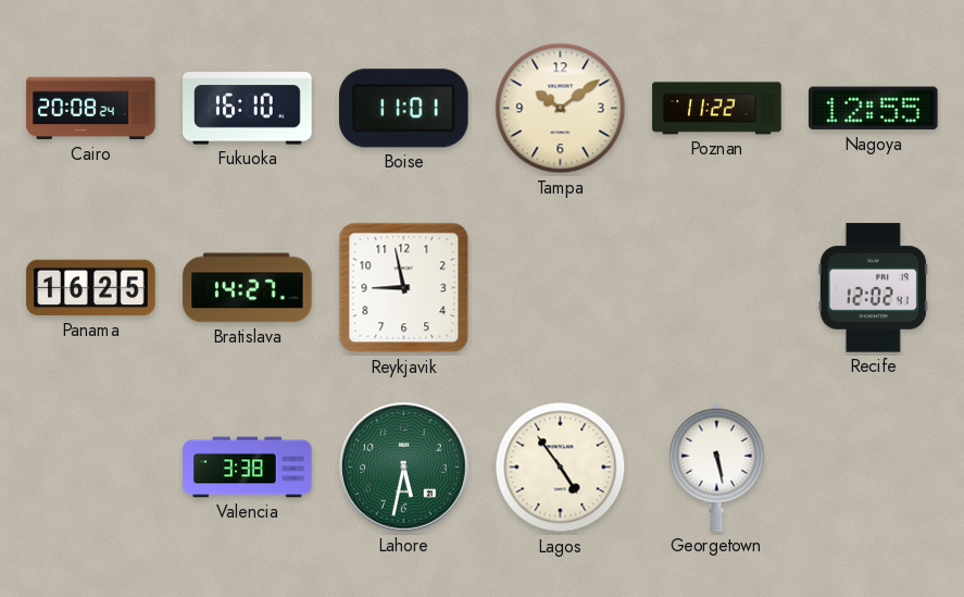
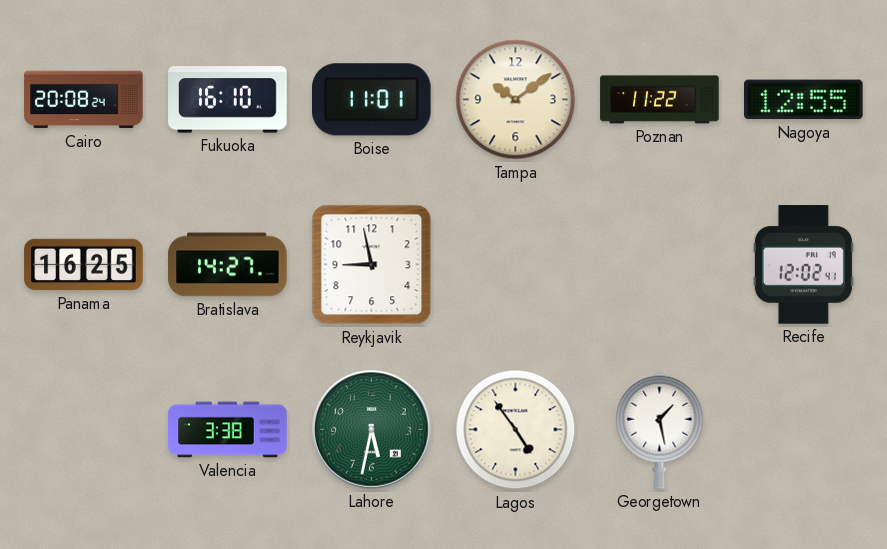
Georgetown: 5:28 -> 1:28
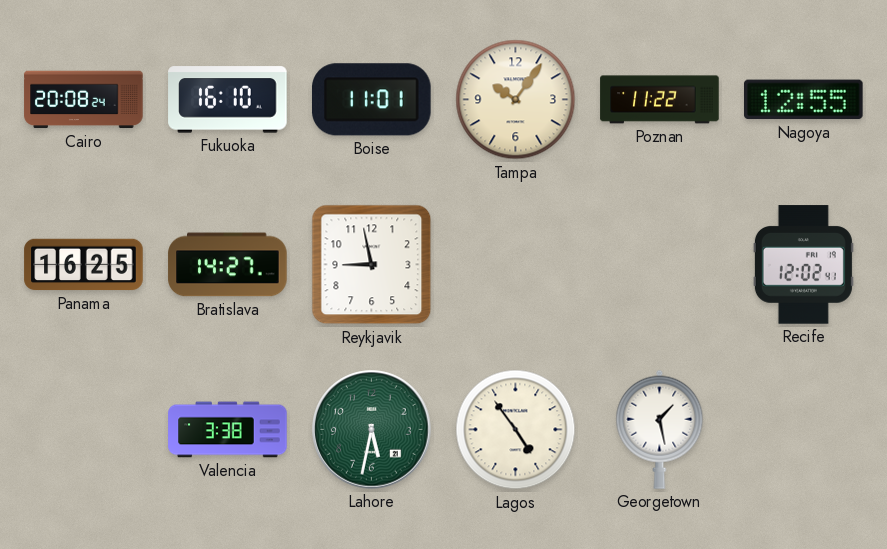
Tampa: 10:09 -> 10:06
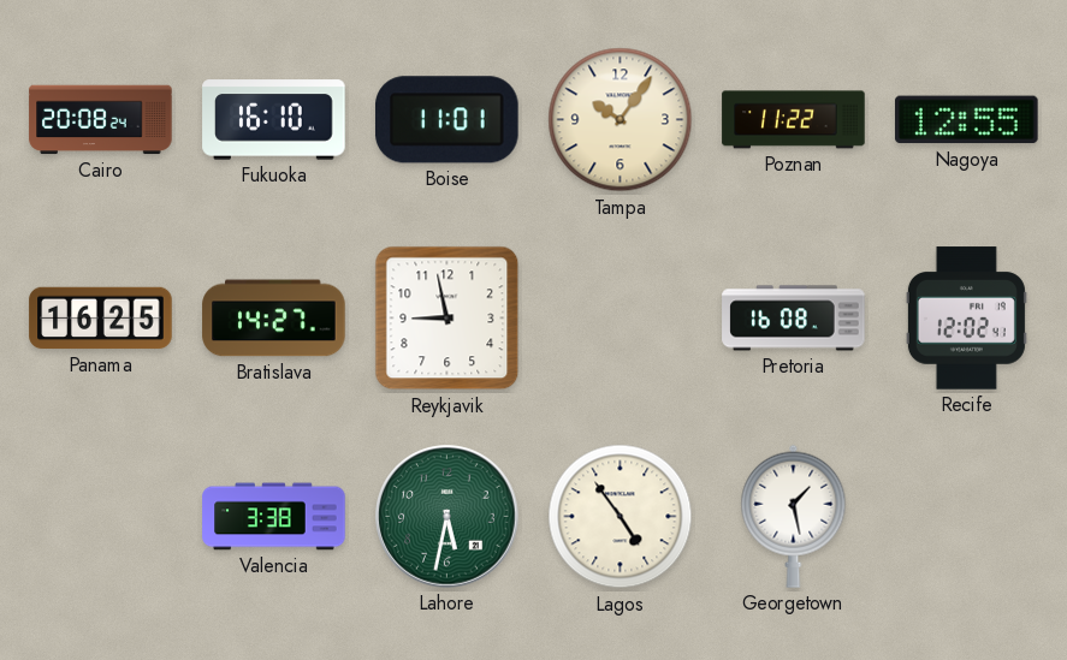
Pretoria: none -> 16:08
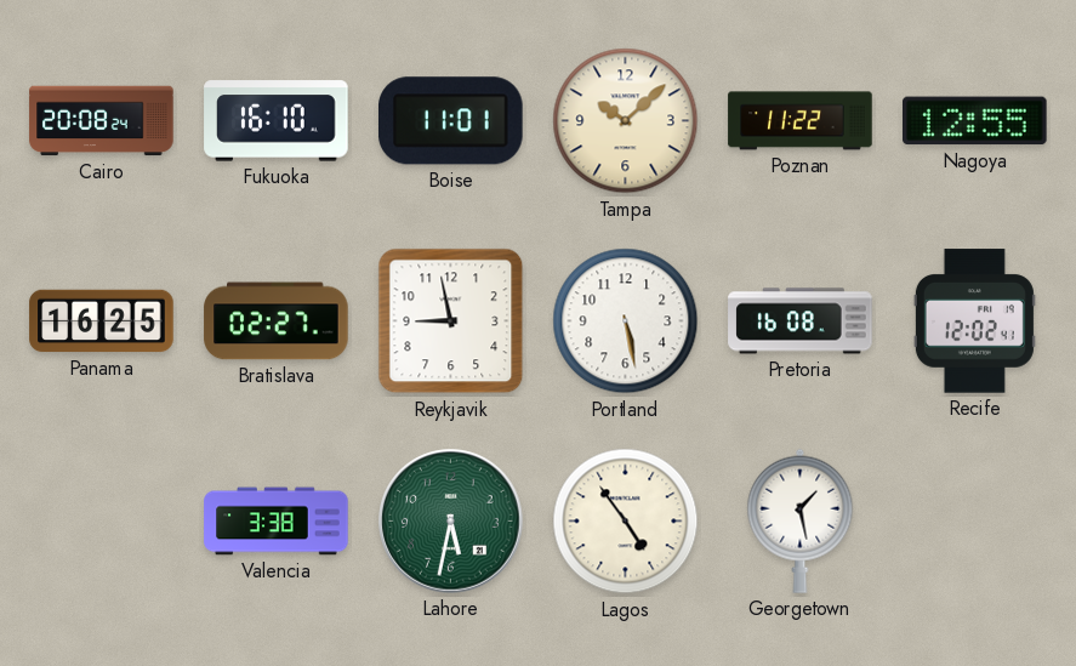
Tampa: 10:06 -> 10:08
Bratislava: 14:27 -> 02:27
Portland: none -> 5:28
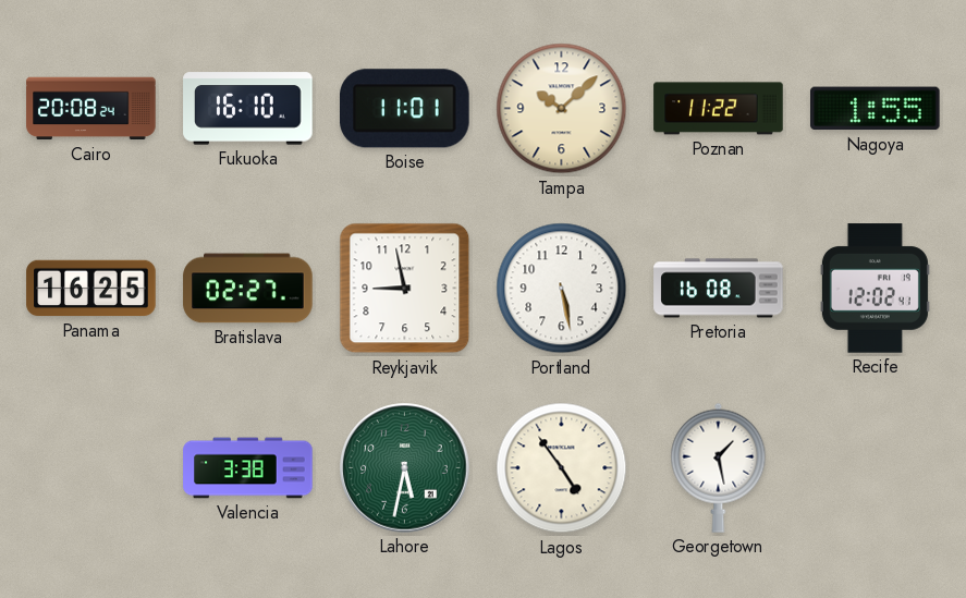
Nagoya: 12:55 -> 1:55
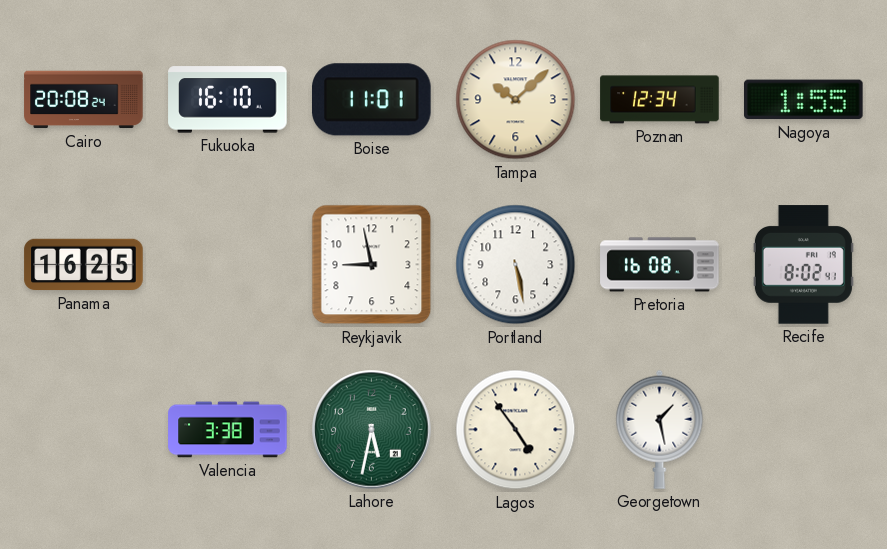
Poznan: 11:22 -> 12:34
Bratislava: 02:27 -> none
Recife: 12:02 -> 8:02
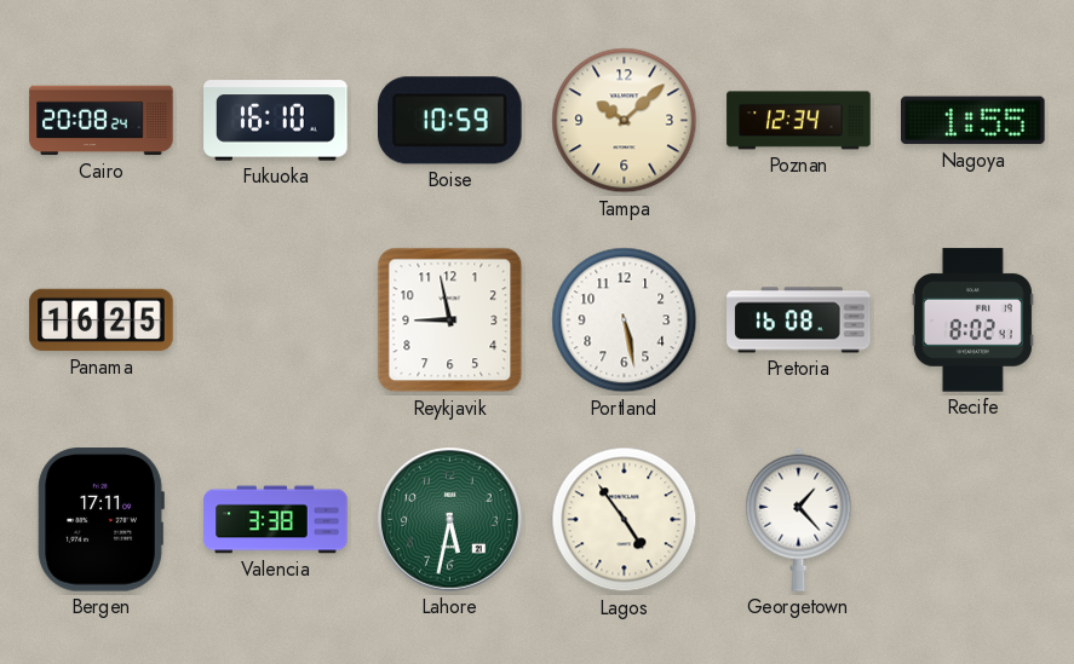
Boise: 11:01 -> 10:59
Bergen: none -> 17:11
Georgetown: 1:28 -> 1:23
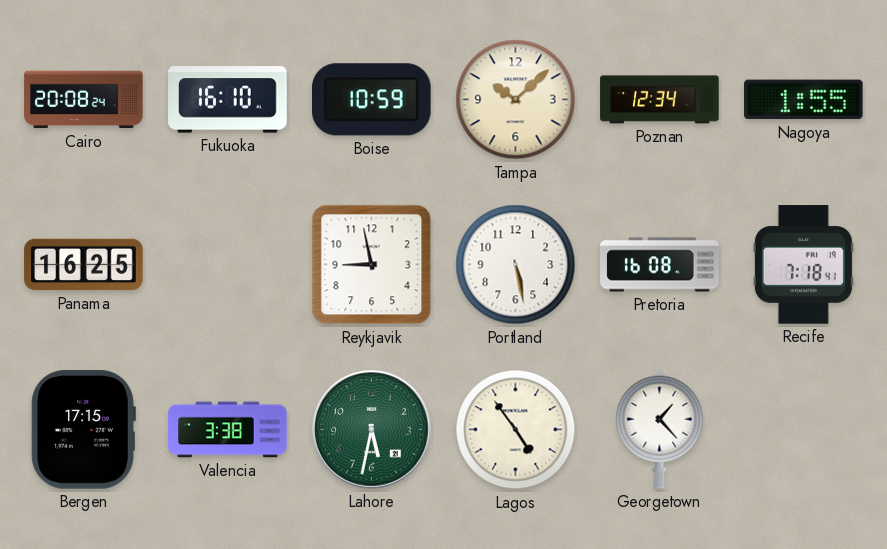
Recife: 8:02 -> 7:18
Bergen: 17:11 -> 17:15
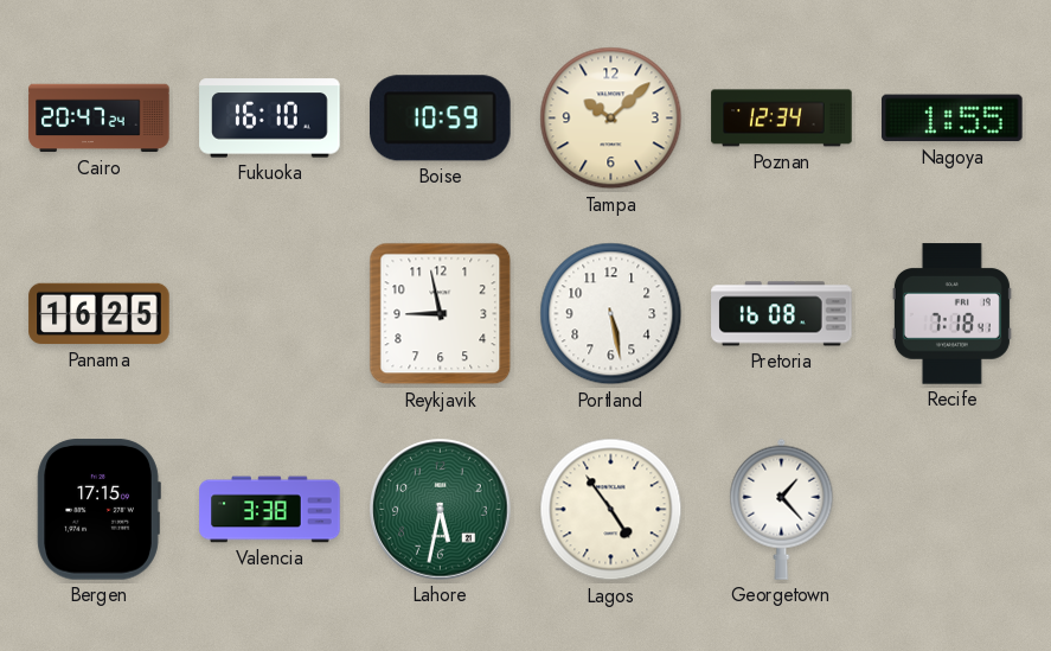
Cairo: 20:08 -> 20:47
